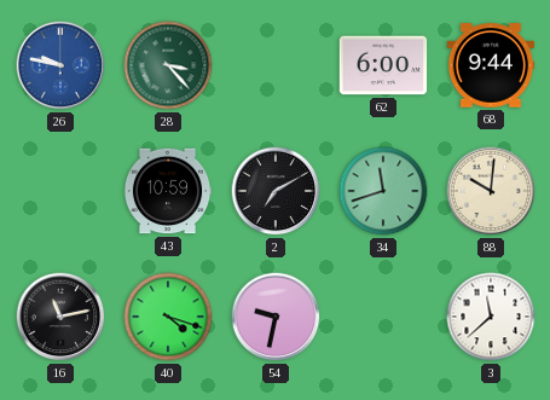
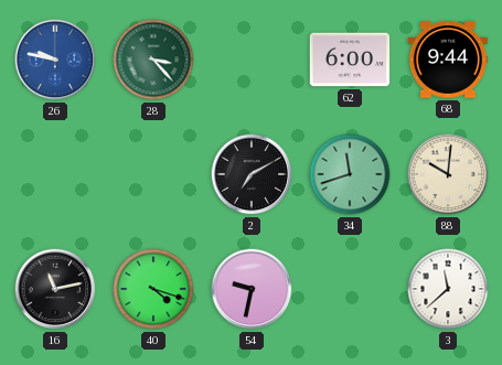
43: 10:59 -> none
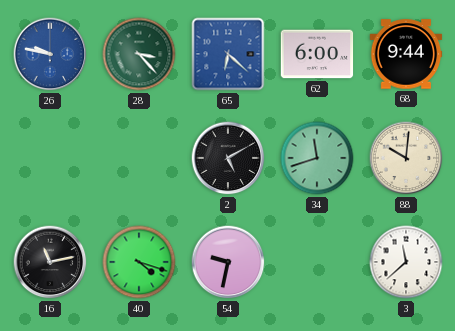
65: none -> 6:22
2: 7:10 -> 5:10
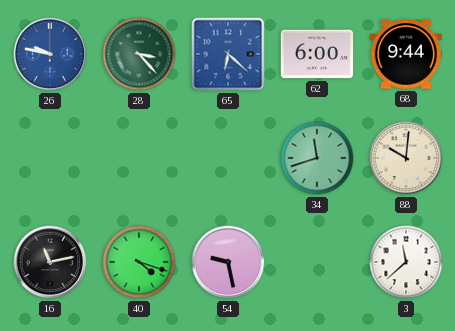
2: 5:10 -> none
54: 9:32 -> 9:28
